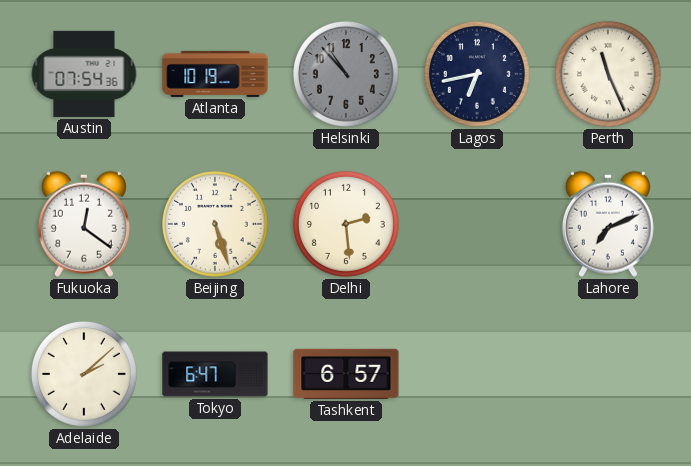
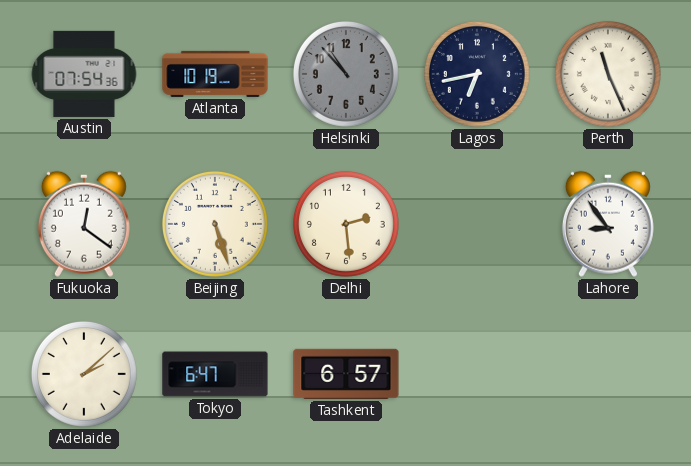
Lahore: 7:11 -> 8:54
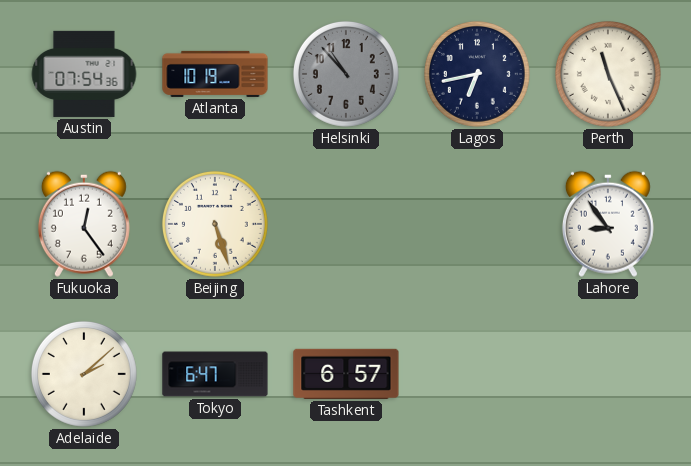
Fukuoka: 12:21 -> 12:24
Delhi: 2:29 -> none
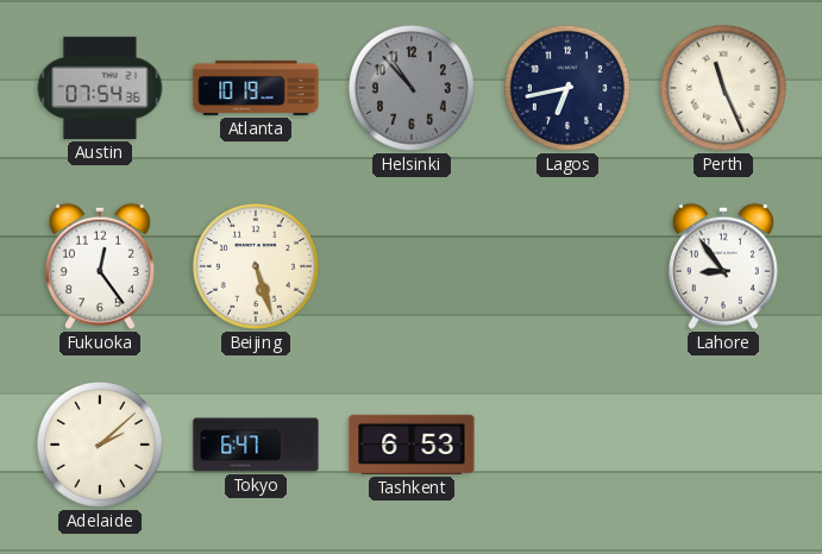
Tashkent: 6:57 -> 6:53
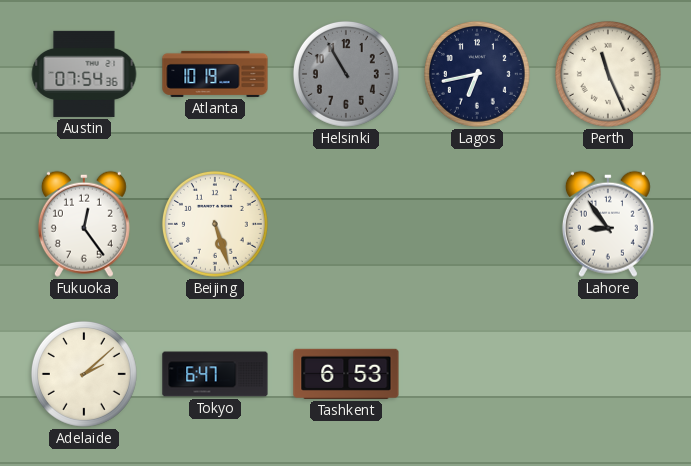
Helsinki: 10:53 -> 10:55
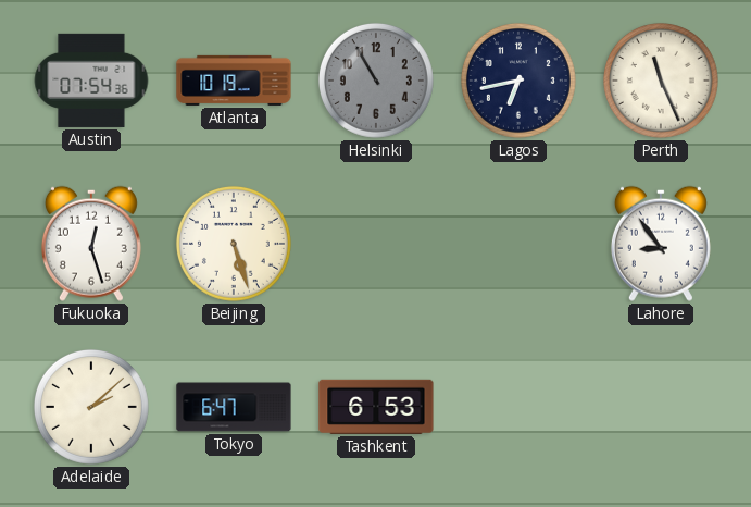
Fukuoka: 12:24 -> 12:27
